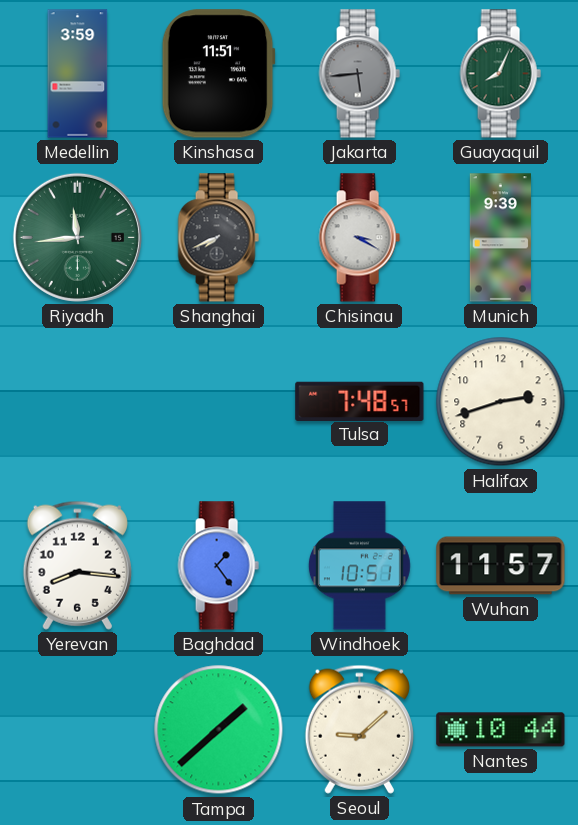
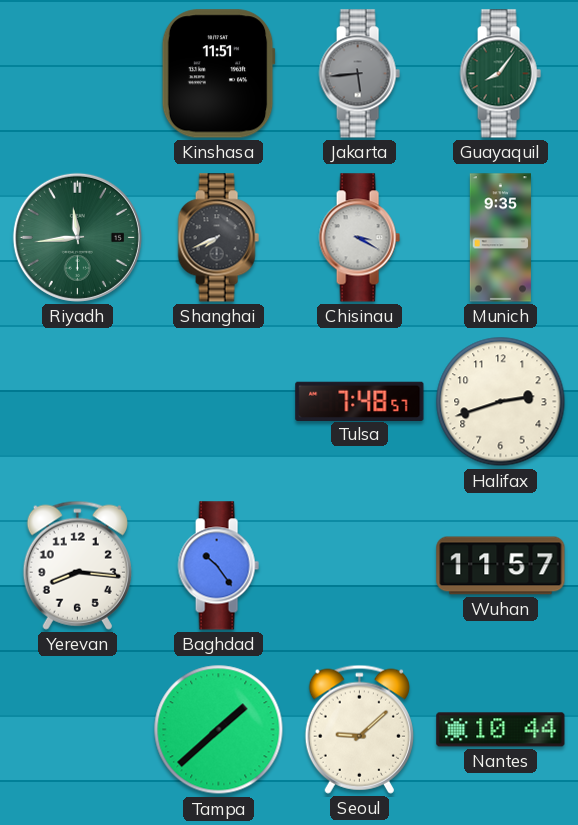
Medellin: 3:59 -> none
Guayaquil: 8:04 -> 8:06
Munich: 9:39 -> 9:35
Baghdad: 1:24 -> 10:24
Windhoek: 10:51 -> none
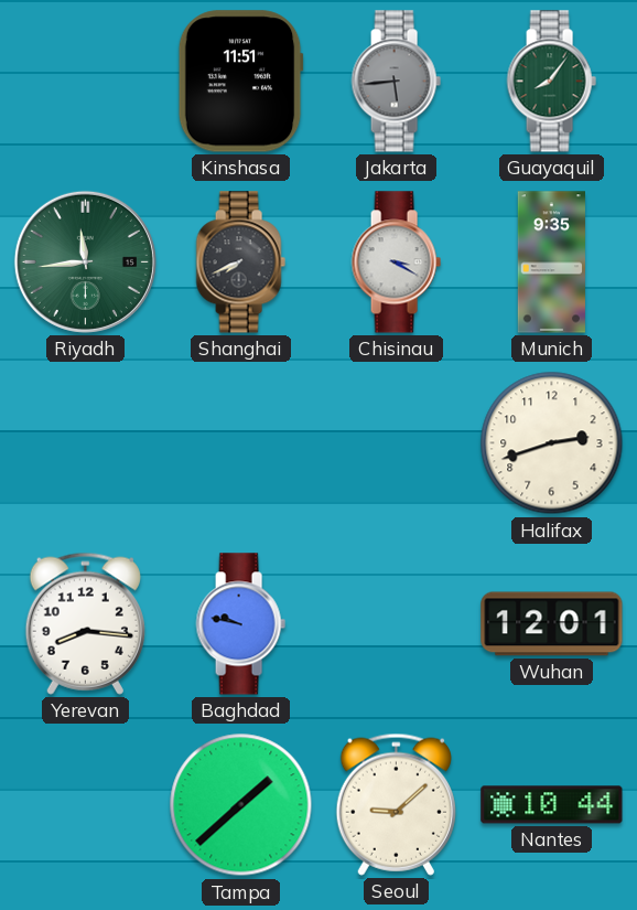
Tulsa: 7:48 -> none
Baghdad: 10:24 -> 9:47
Wuhan: 11:57 -> 12:01
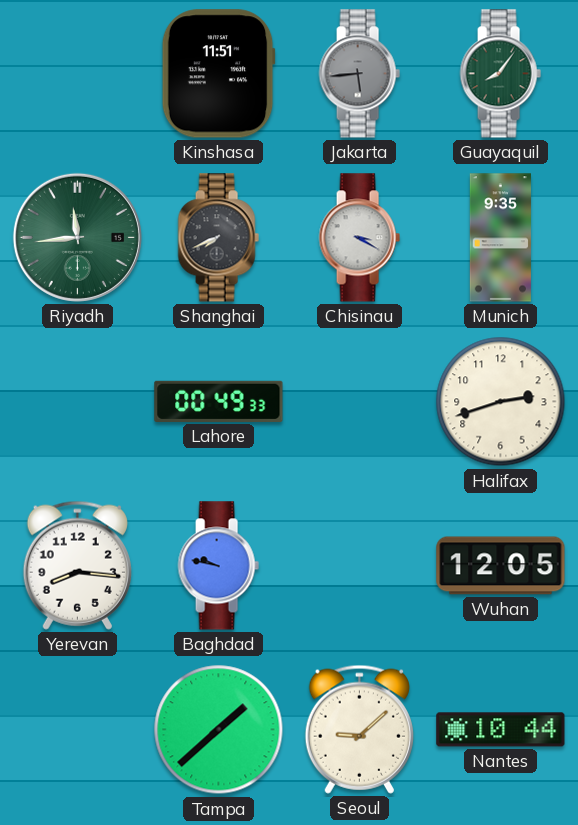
Lahore: none -> 00:49
Wuhan: 12:01 -> 12:05
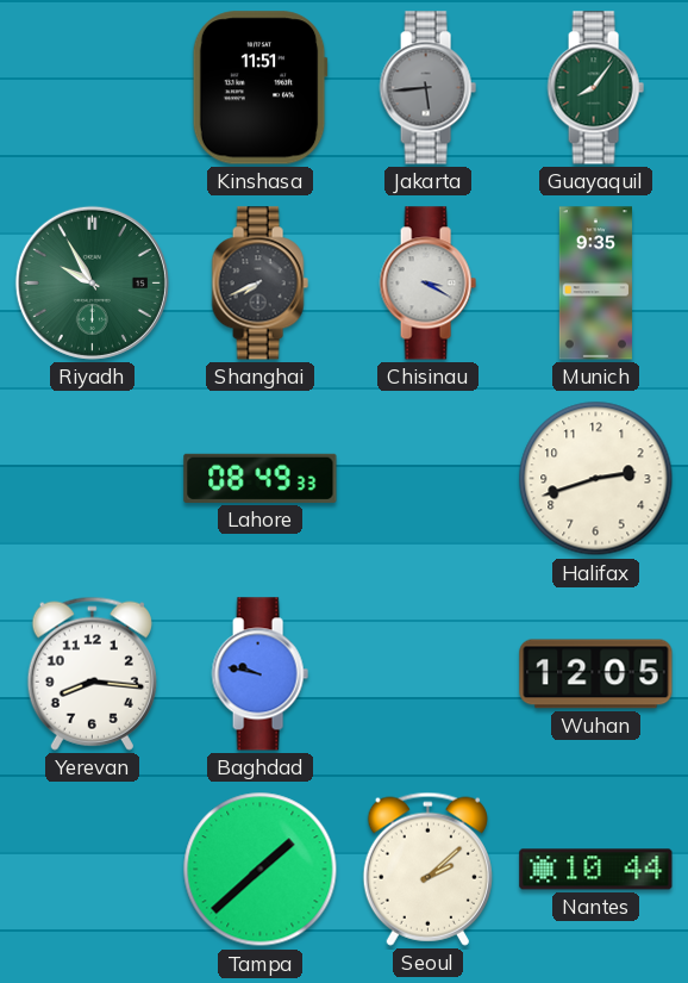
Riyadh: 11:44 -> 9:55
Lahore: 00:49 -> 08:49
Seoul: 9:08 -> 2:08
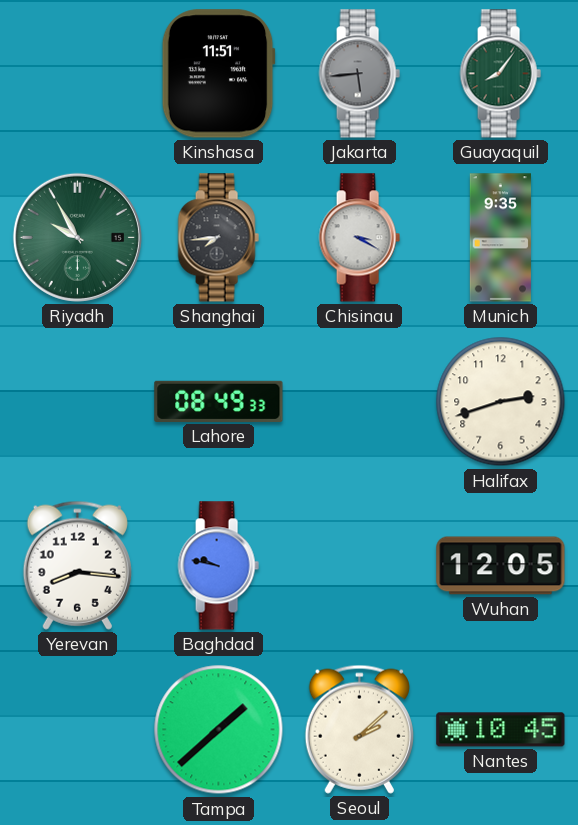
Shanghai: 7:41 -> 7:44
Nantes: 10:44 -> 10:45
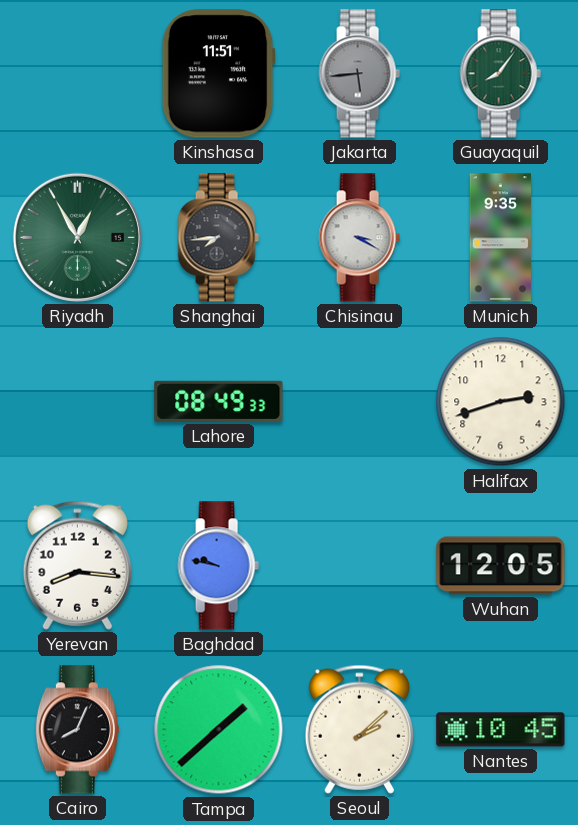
Riyadh: 9:55 -> 12:55
Cairo: none -> 8:04
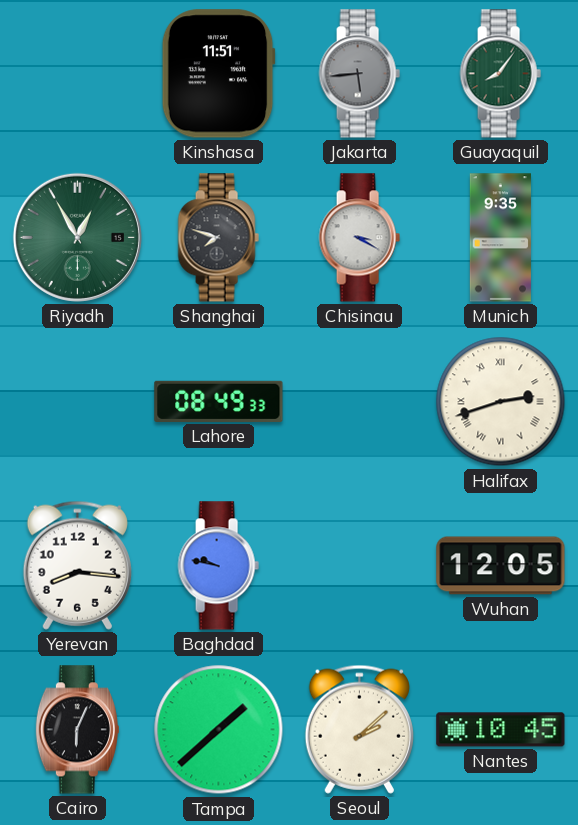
Shanghai: 7:44 -> 7:48
Halifax numerals: Arabic -> Roman
Cairo: 8:04 -> 6:04
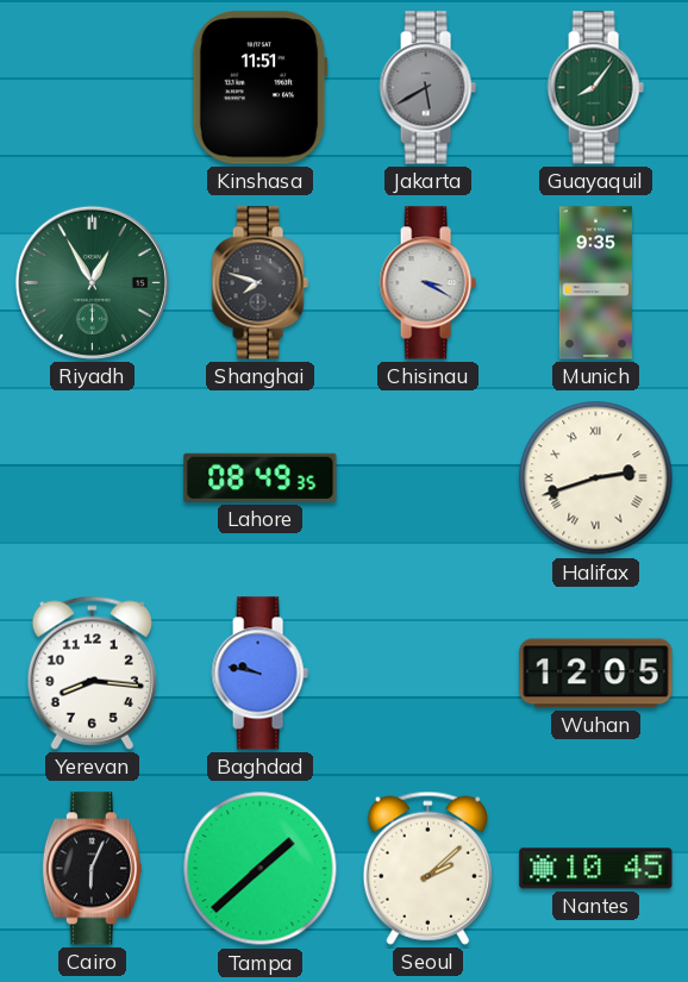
Jakarta: 5:44 -> 5:40
Lahore: 08:49:33 -> 08:49:35
